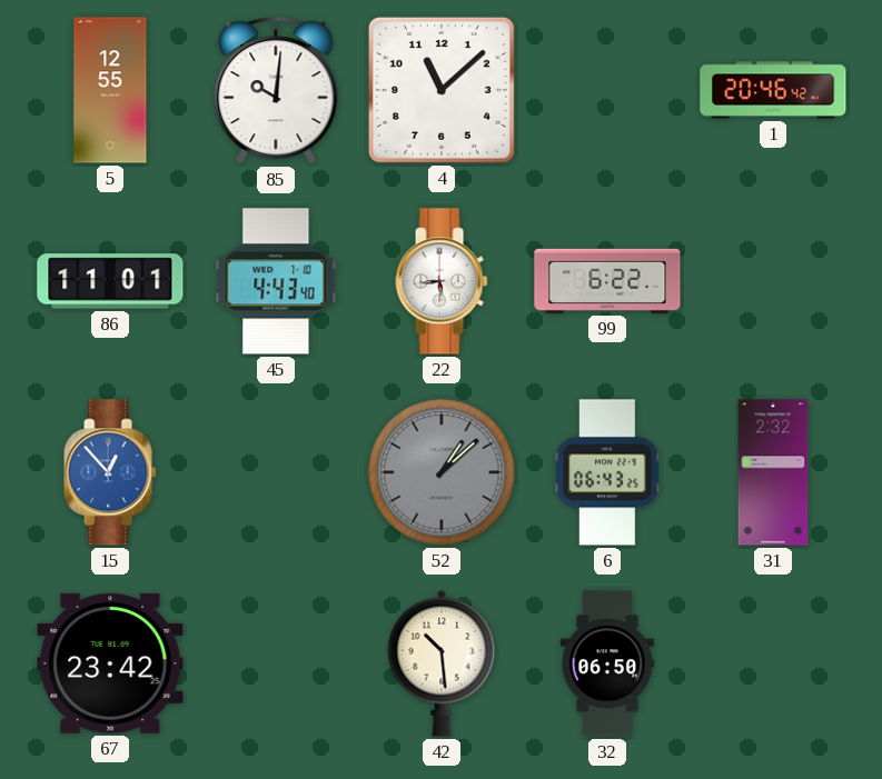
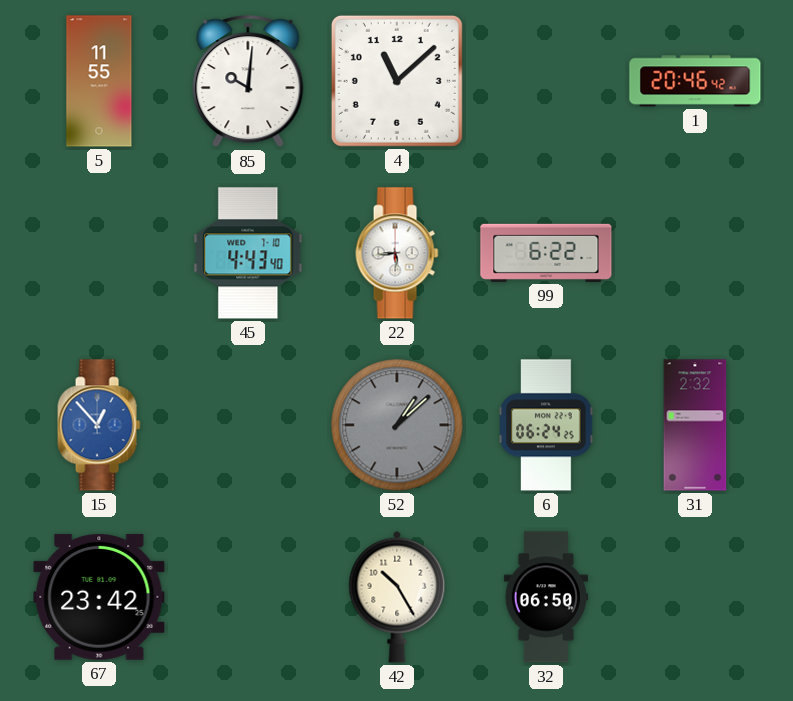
5: 12:55 -> 11:55
86: 11:01 -> none
6: 06:43 -> 06:24
42: 10:29 -> 10:25
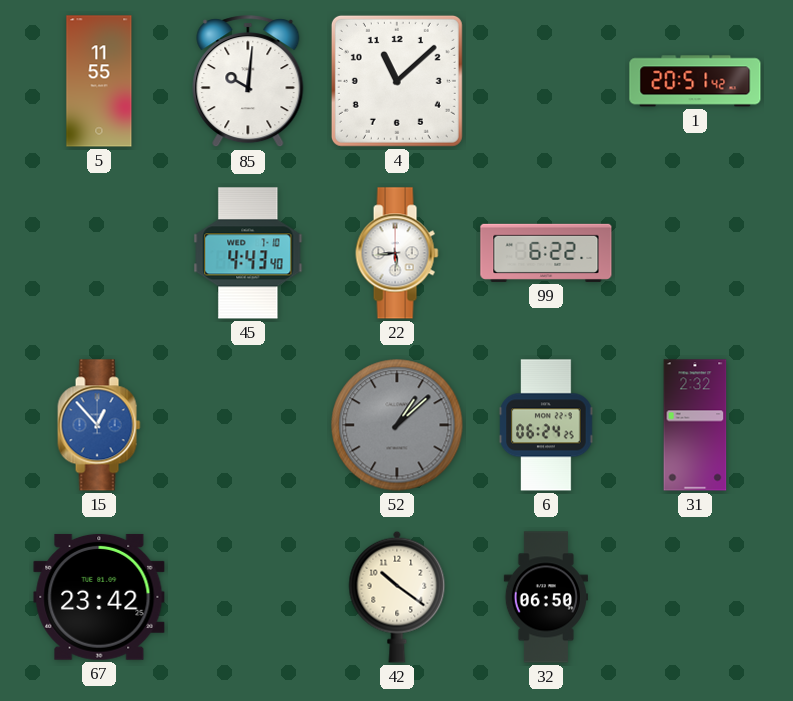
1: 20:46 -> 20:51
42: 10:25 -> 10:21
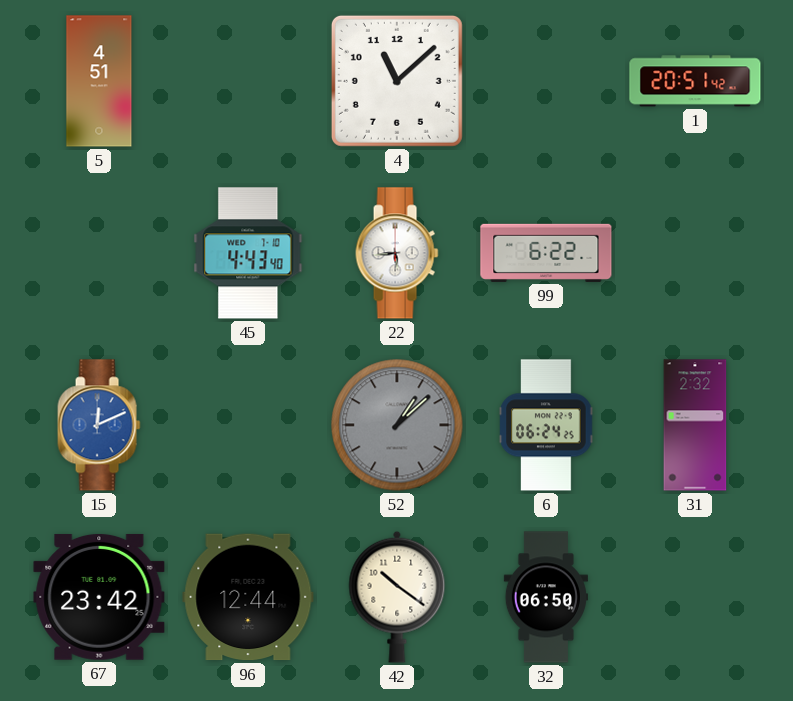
5: 11:55 -> 4:51
85: 10:01 -> none
15: 12:53 -> 12:11
96: none -> 12:44
